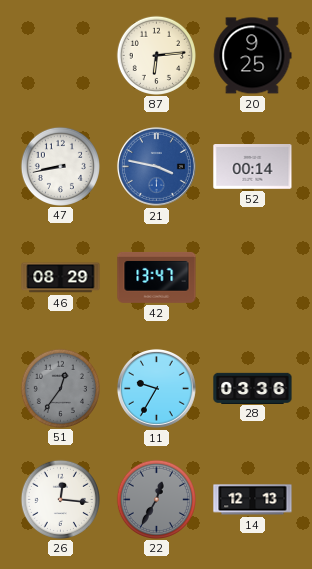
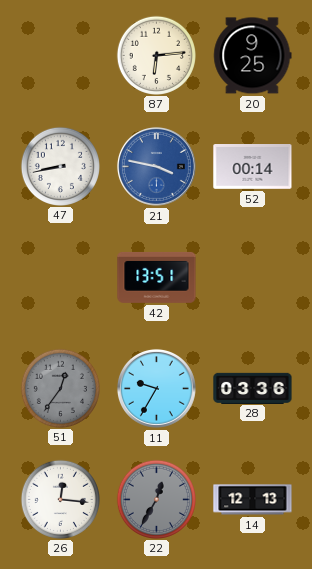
46: 08:29 -> none
42: 13:47 -> 13:51
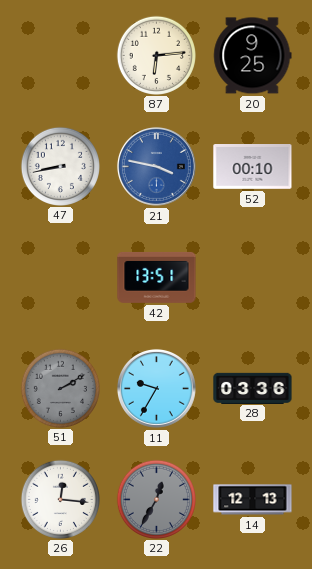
52: 00:14 -> 00:10
51: 12:36 -> 2:10
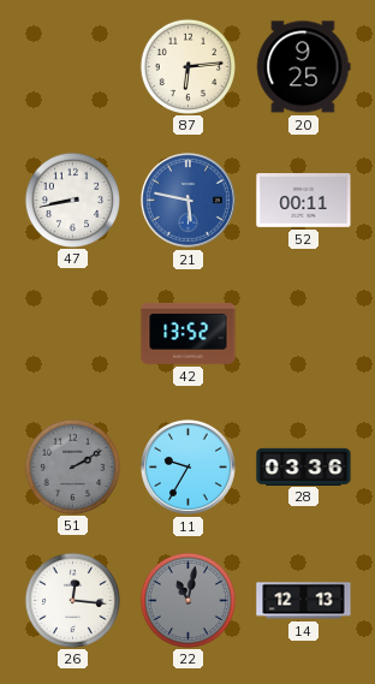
21: 3:47 -> 5:47
52: 00:10 -> 00:11
42: 13:51 -> 13:52
22: 12:35 -> 11:02
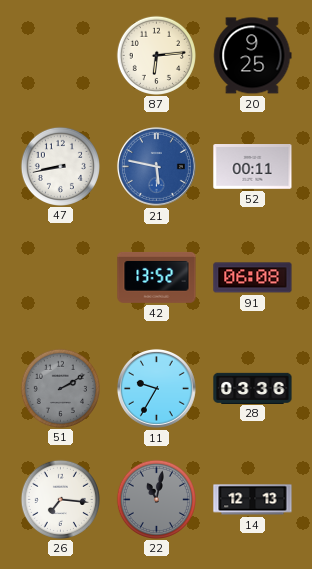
91: none -> 06:08
26: 12:16 -> 7:16
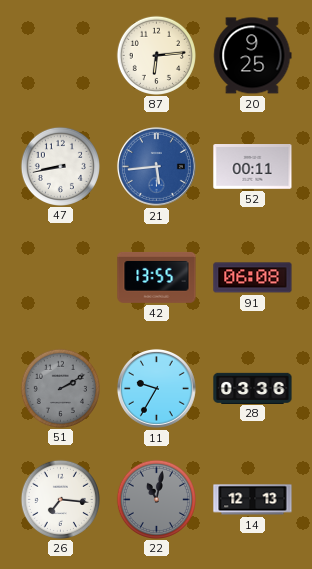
21: 5:47 -> 5:44
42: 13:52 -> 13:55
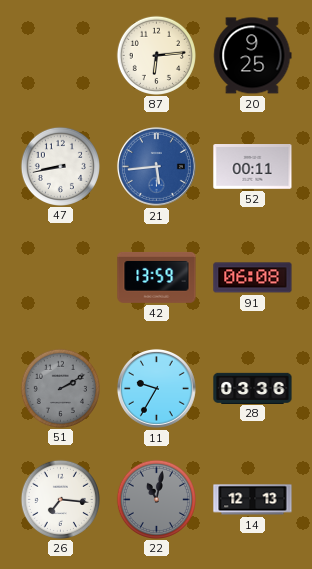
42: 13:55 -> 13:59
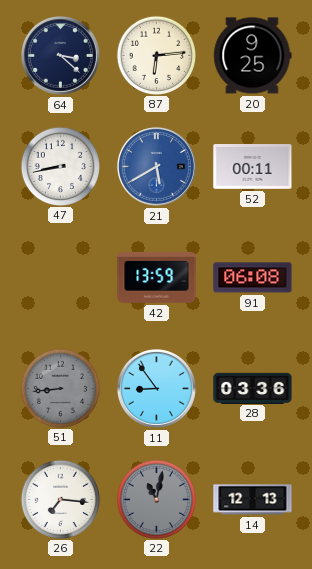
64: none -> 3:22
21: 5:44 -> 5:40
51: 2:10 -> 8:44
11: 9:35 -> 8:54
